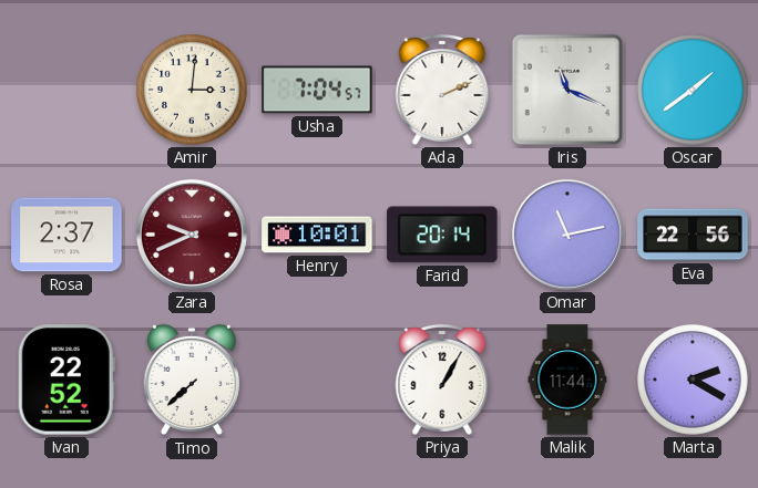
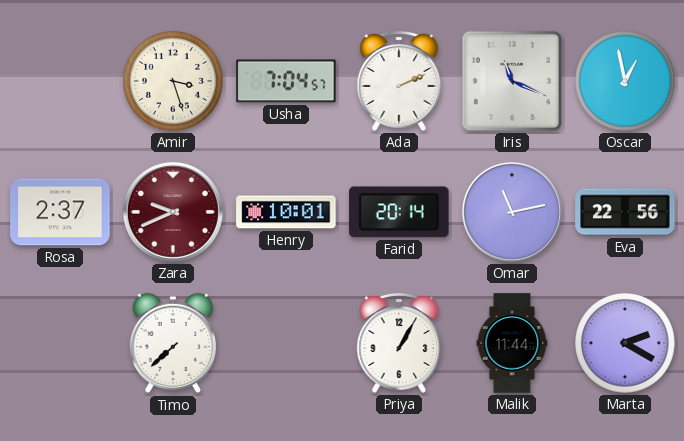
Amir: 3:01 -> 3:27
Oscar: 1:39 -> 12:58
Ivan: 22:52 -> none
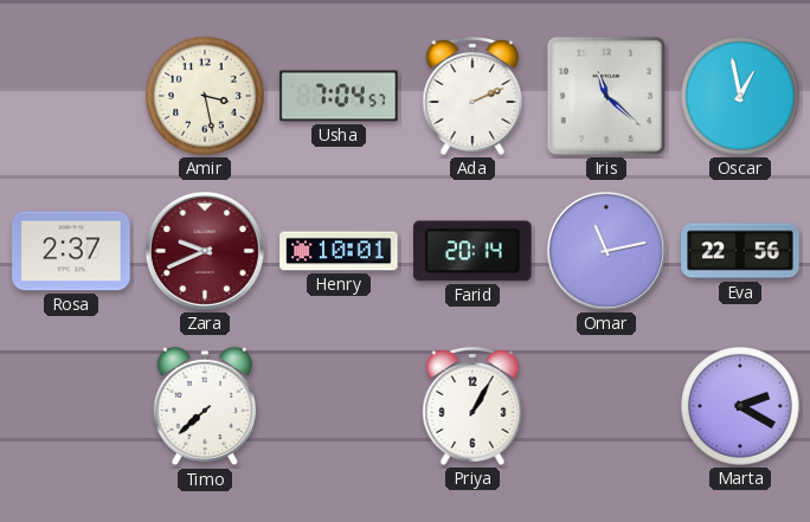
Amir: 3:27 -> 3:28
Iris: 11:19 -> 11:22
Malik: 11:44 -> none
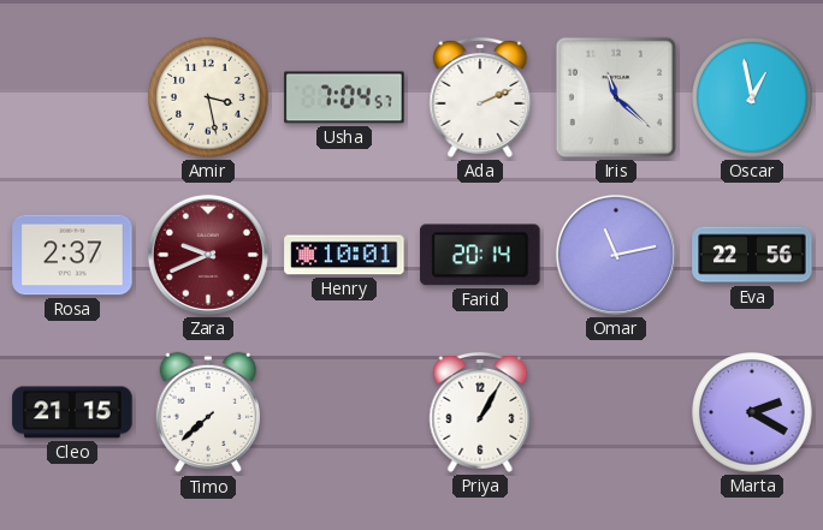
Cleo: none -> 21:15
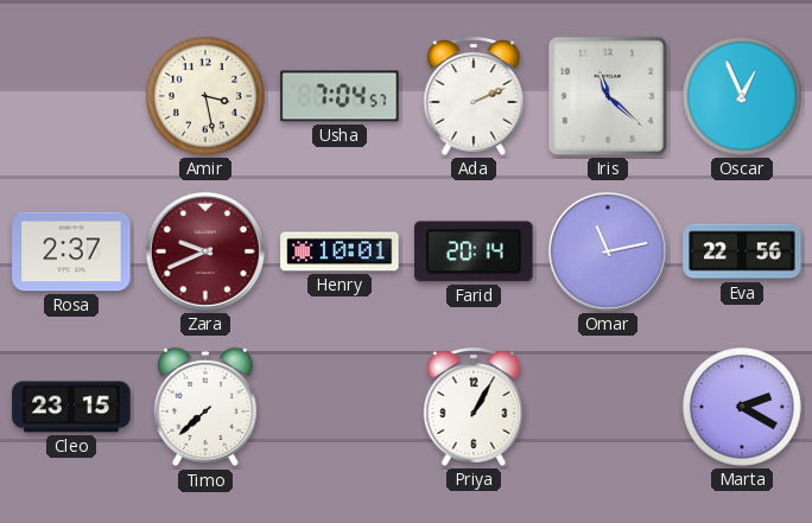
Oscar: 12:58 -> 12:56
Cleo: 21:15 -> 23:15
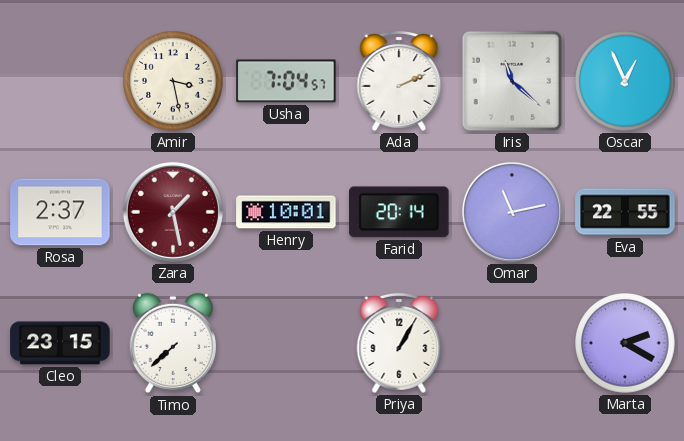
Zara: 9:41 -> 1:28
Eva: 22:56 -> 22:55
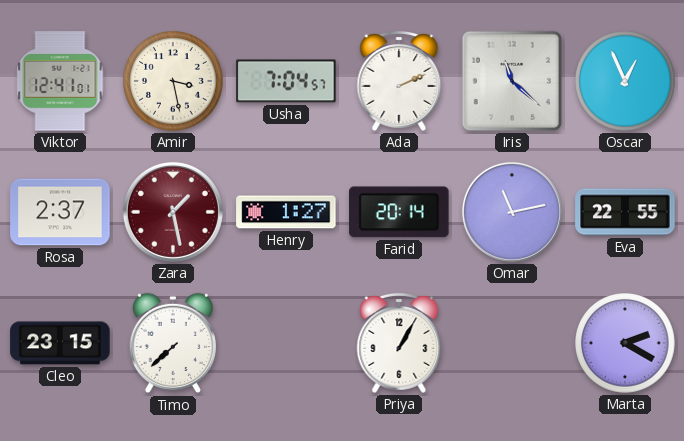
Viktor: none -> 12:41
Henry: 10:01 -> 1:27
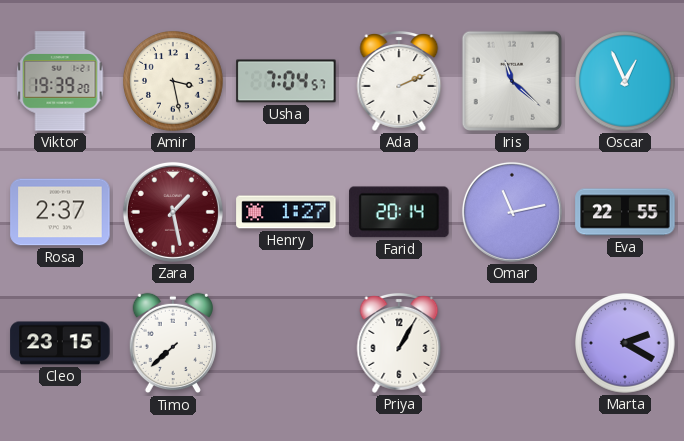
Viktor: 12:41 -> 19:39
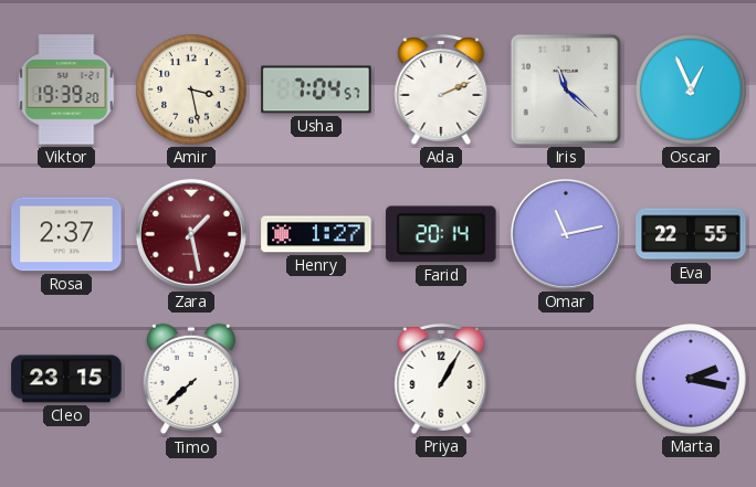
Marta: 2:20 -> 2:17
